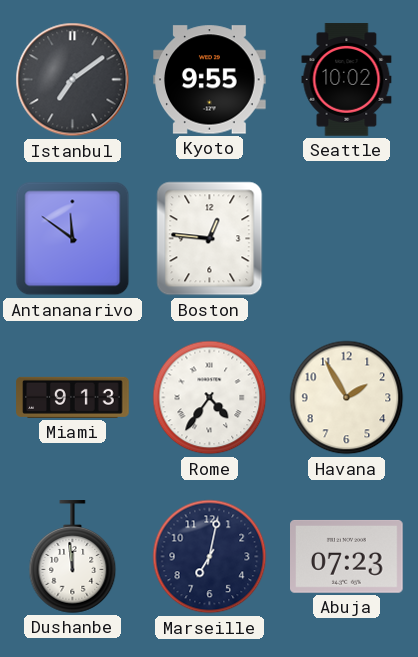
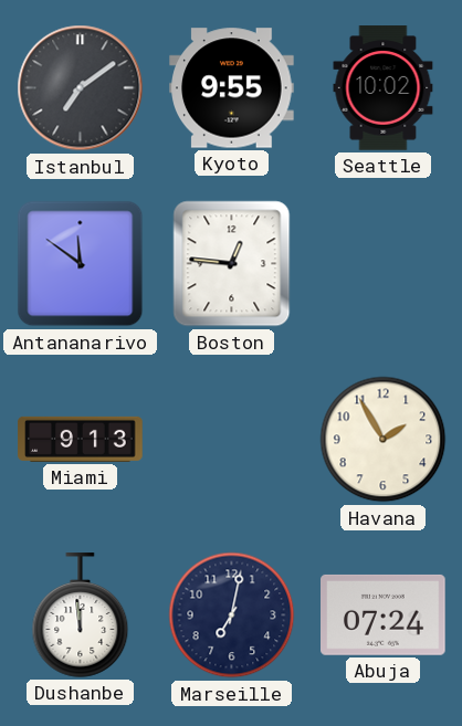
Rome: 4:36 -> none
Abuja: 07:23 -> 07:24
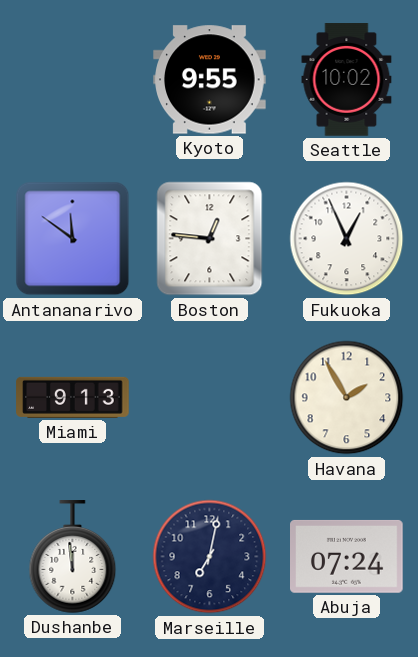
Istanbul: 7:09 -> none
Fukuoka: none -> 12:56
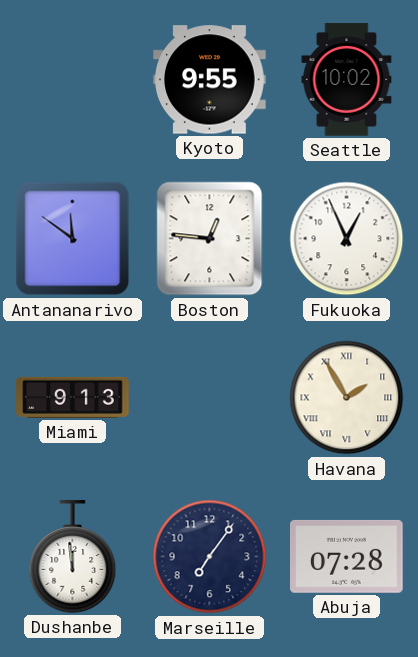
Havana numerals: Arabic -> Roman
Marseille: 7:02 -> 7:06
Abuja: 07:24 -> 07:28
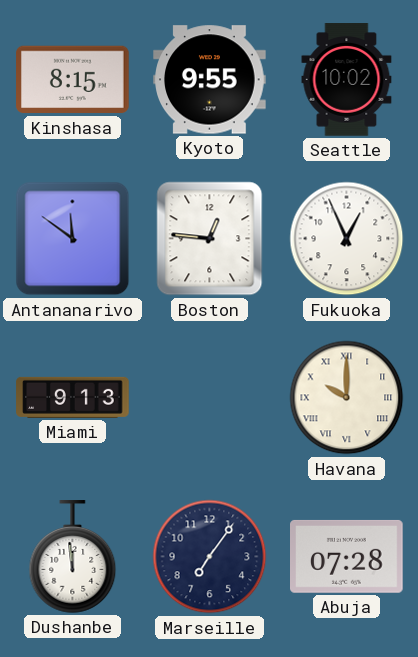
Kinshasa: none -> 8:15
Havana: 1:55 -> 10:00
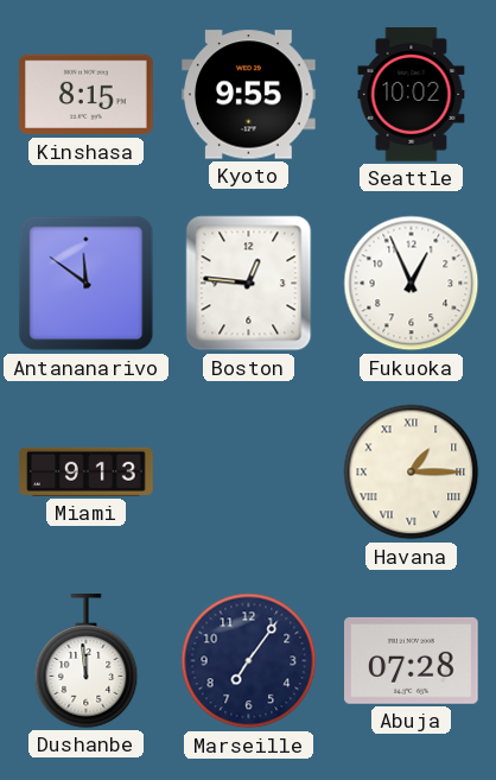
Havana: 10:00 -> 1:15
